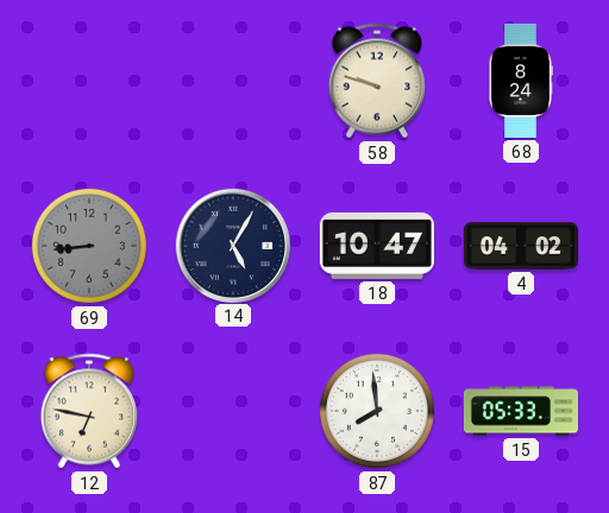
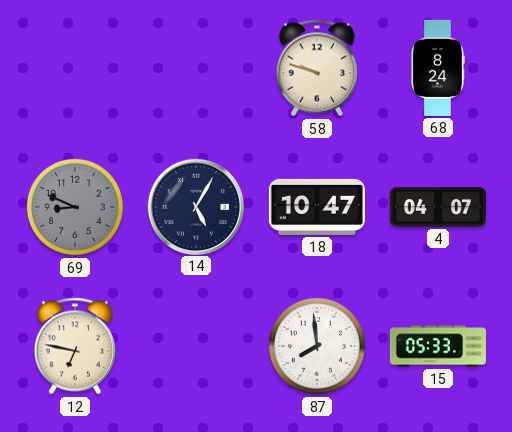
69: 8:44 -> 8:49
4: 04:02 -> 04:07
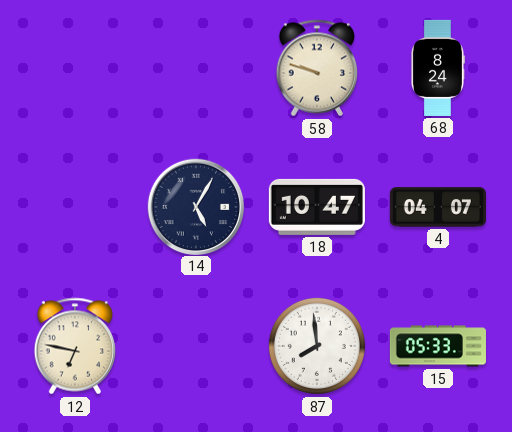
69: 8:49 -> none
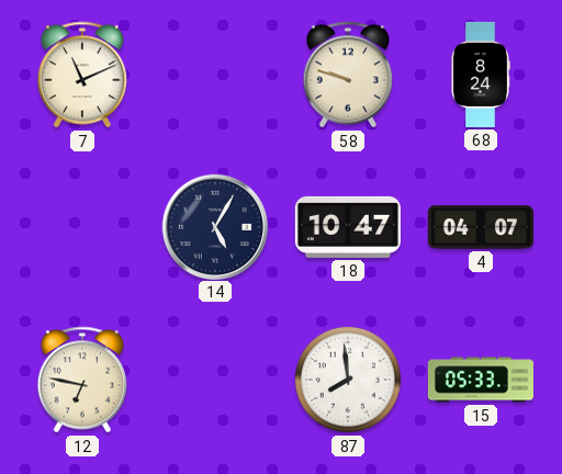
7: none -> 11:11
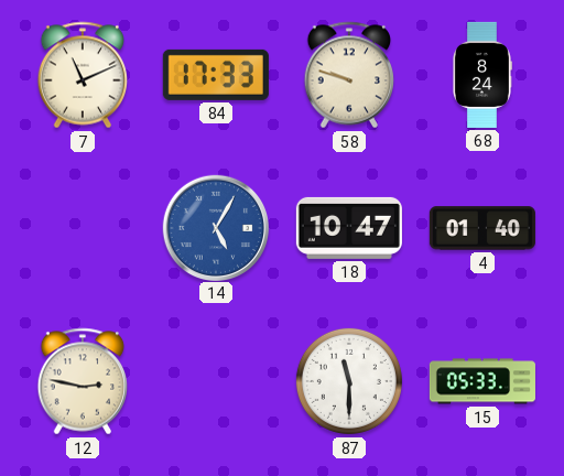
84: none -> 17:33
14 dial: navy -> blue
4: 04:07 -> 01:40
12: 6:47 -> 2:47
87: 7:59 -> 11:30
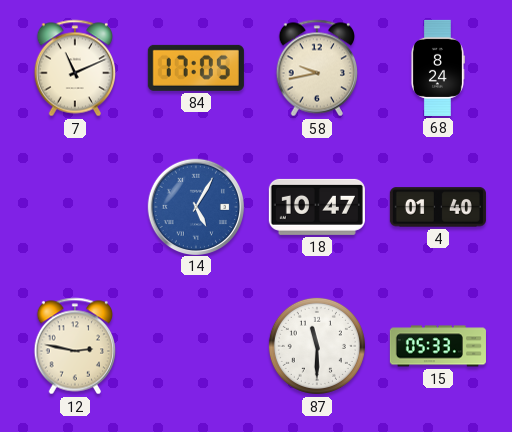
84: 17:33 -> 17:05
58: 9:48 -> 9:43
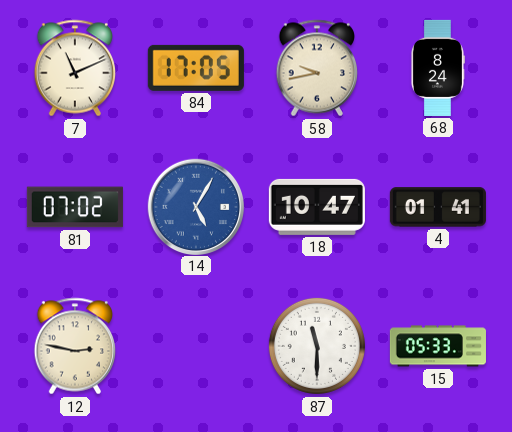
81: none -> 07:02
4: 01:40 -> 01:41
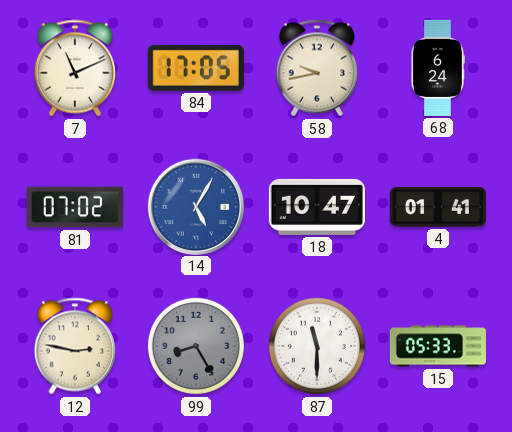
68: 8:24 -> 6:24
99: none -> 8:25
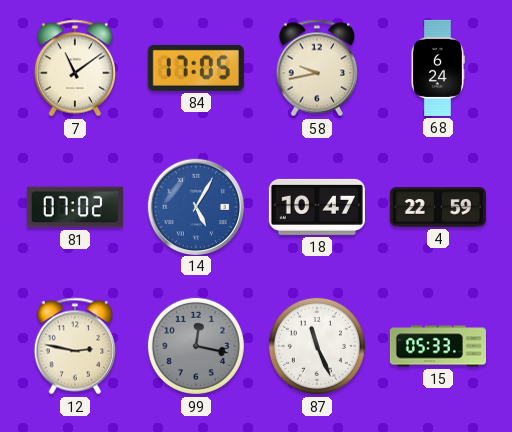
7: 11:11 -> 11:09
4: 01:41 -> 22:59
99: 8:25 -> 12:17
87: 11:30 -> 11:26
